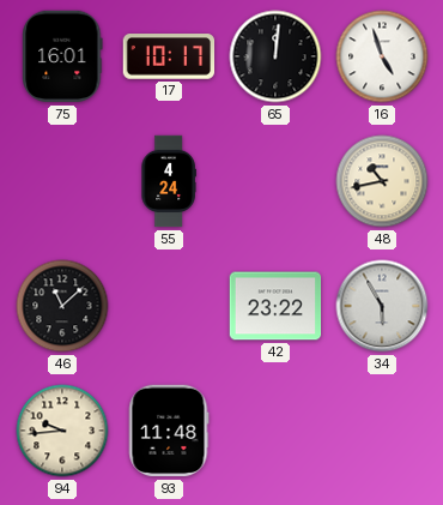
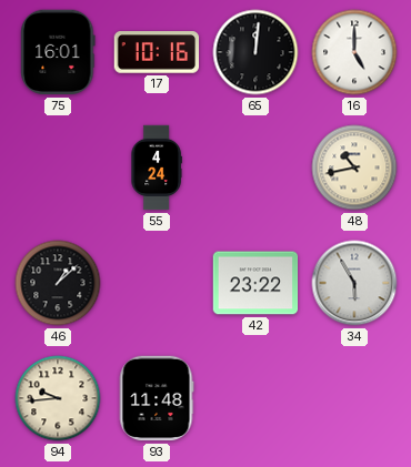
17: 10:17 -> 10:16
16: 4:57 -> 5:00
46: 11:08 -> 1:08
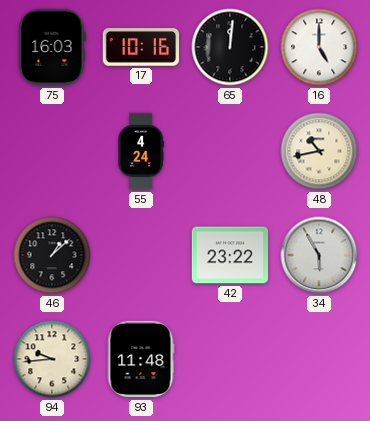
75: 16:01 -> 16:03
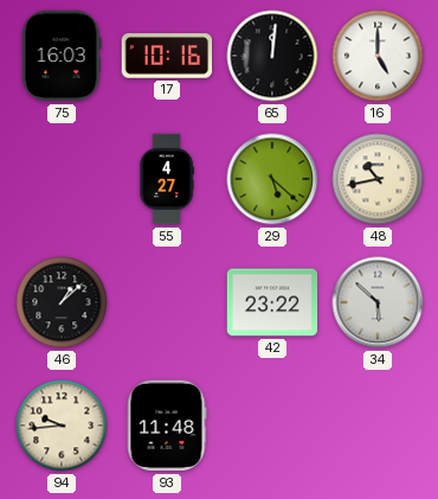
55: 4:24 -> 4:27
29: none -> 5:22
34: 5:55 -> 5:52
